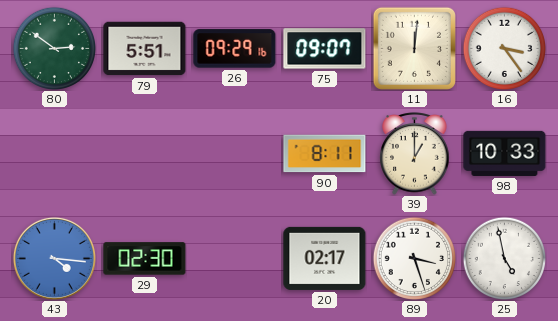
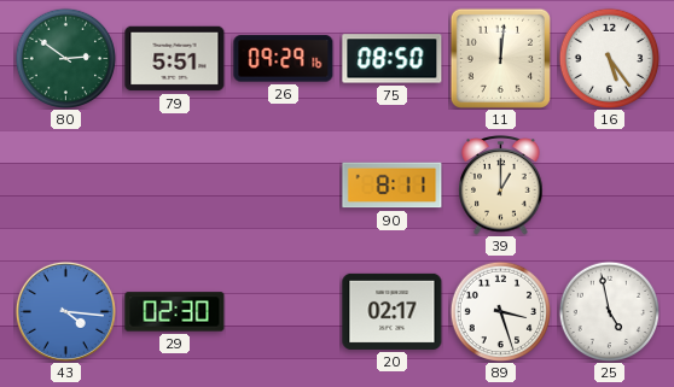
75: 09:07 -> 08:50
16: 3:24 -> 5:24
98: 10:33 -> none
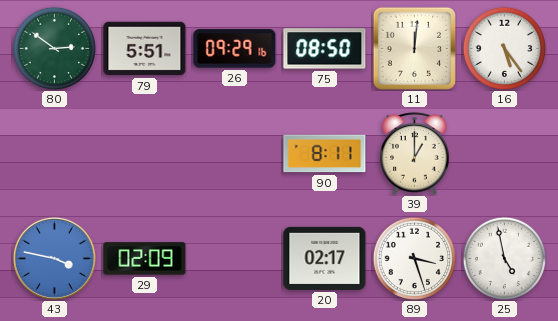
43: 4:16 -> 3:47
29: 02:30 -> 02:09
